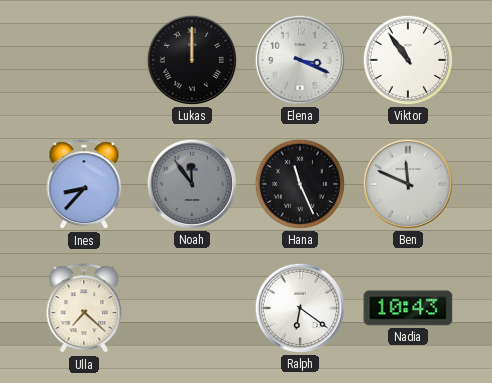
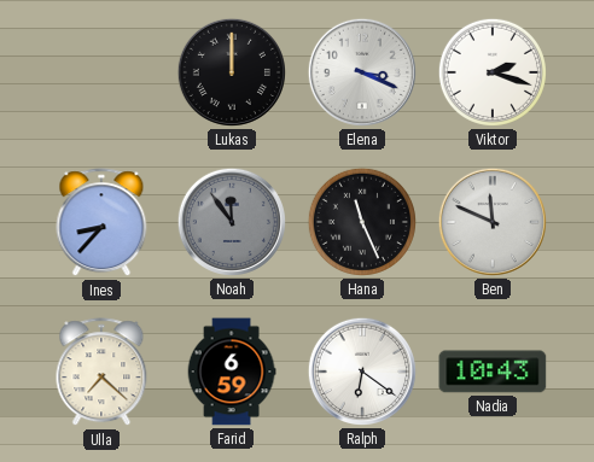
Viktor: 10:54 -> 2:18
Farid: none -> 6:59
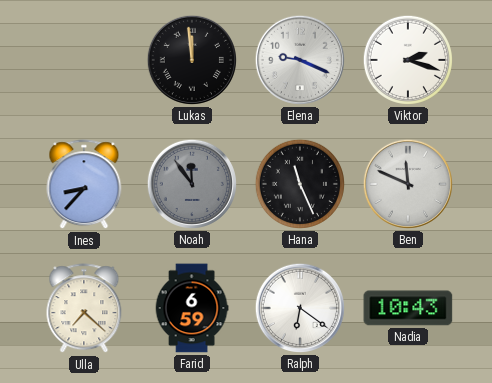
Lukas: 12:00 -> 11:59
Elena: 3:19 -> 9:19
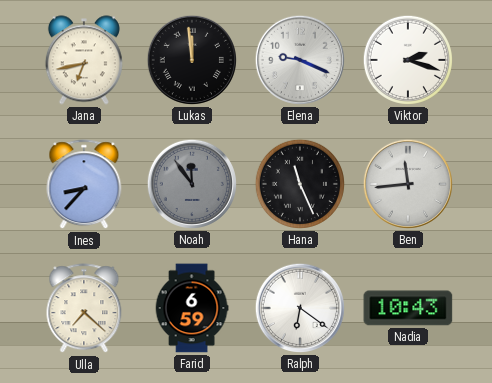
Jana: none -> 6:43
Ben: 11:49 -> 11:44
